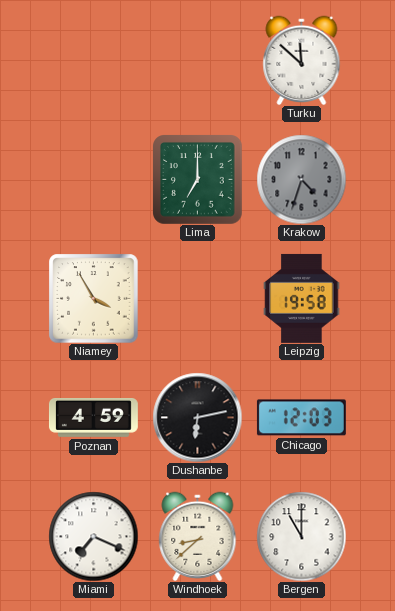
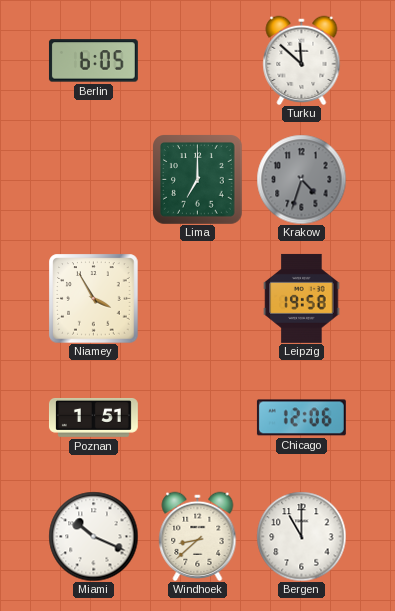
Berlin: none -> 6:05
Poznan: 4:59 -> 1:51
Dushanbe: 6:13 -> none
Chicago: 12:03 -> 12:06
Miami: 7:19 -> 10:19
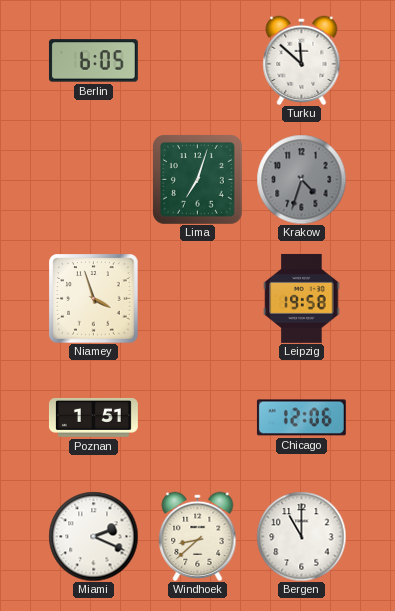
Lima: 7:00 -> 7:03
Niamey: 3:55 -> 3:57
Miami: 10:19 -> 2:19
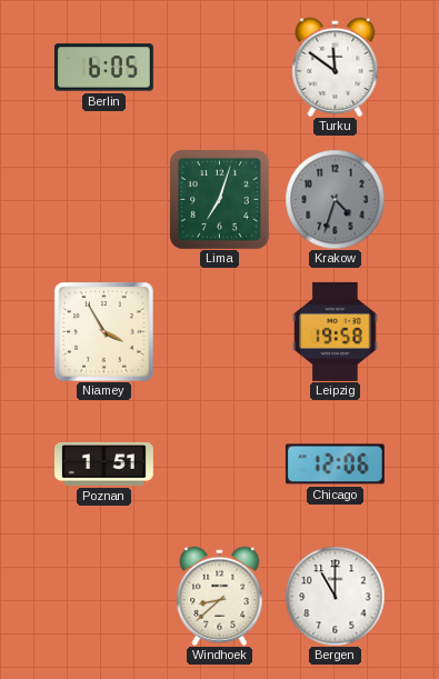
Turku: 11:52 -> 11:51
Niamey: 3:57 -> 3:55
Miami: 2:19 -> none
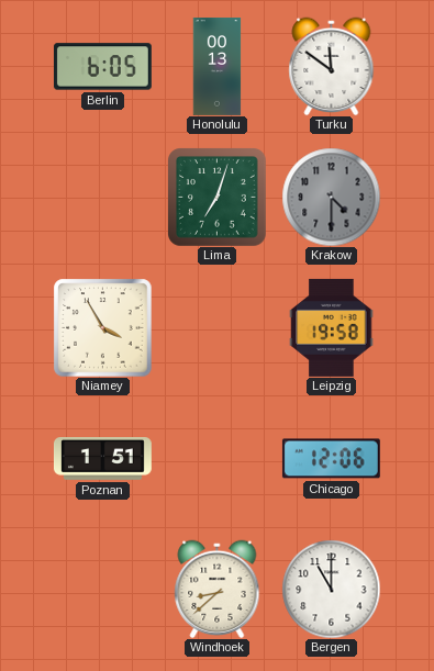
Honolulu: none -> 00:13
Krakow: 4:33 -> 4:30
